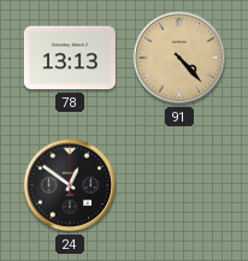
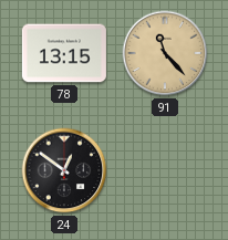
78: 13:13 -> 13:15
91: 4:23 -> 11:23
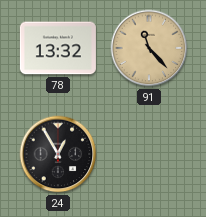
78: 13:15 -> 13:32
24: 12:51 -> 12:55
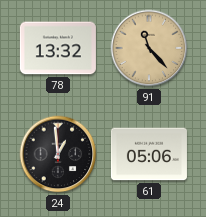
24: 12:55 -> 12:59
61: none -> 05:06
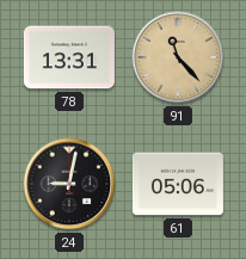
78: 13:32 -> 13:31
24: 12:59 -> 9:02
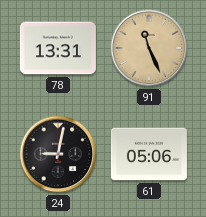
91: 11:23 -> 11:26
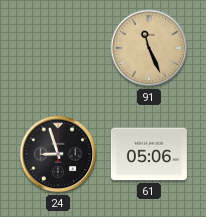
78: 13:31 -> none
24: 9:02 -> 8:57
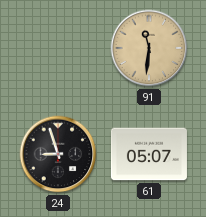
91: 11:26 -> 11:31
61: 05:06 -> 05:07
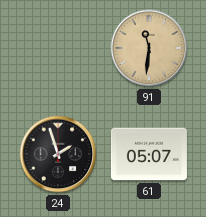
24: 8:57 -> 1:57
